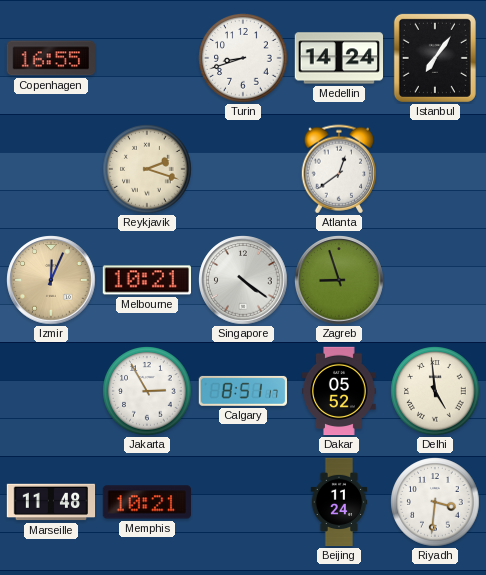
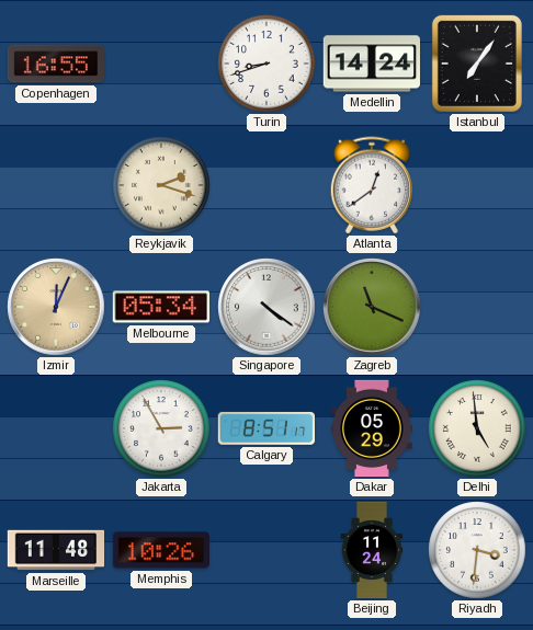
Melbourne: 10:21 -> 05:34
Zagreb: 8:57 -> 11:19
Dakar: 05:52 -> 05:29
Memphis: 10:21 -> 10:26
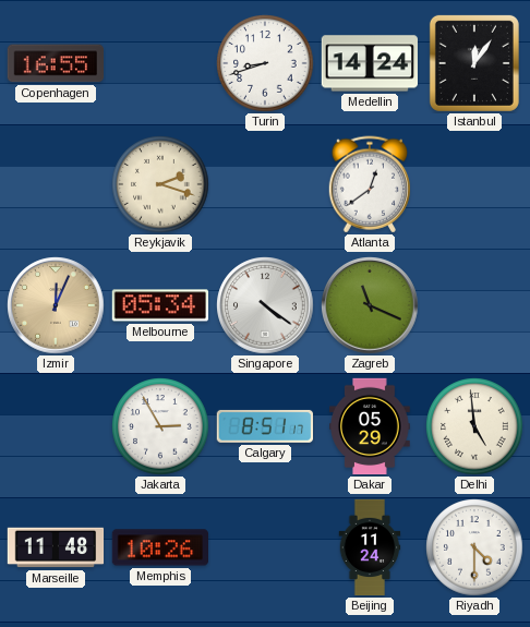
Istanbul: 7:06 -> 12:06
Riyadh: 3:31 -> 4:30
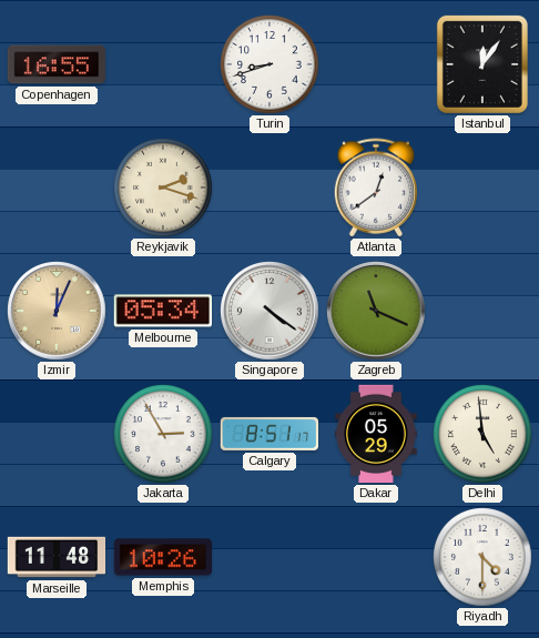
Medellin: 14:24 -> none
Beijing: 11:24 -> none
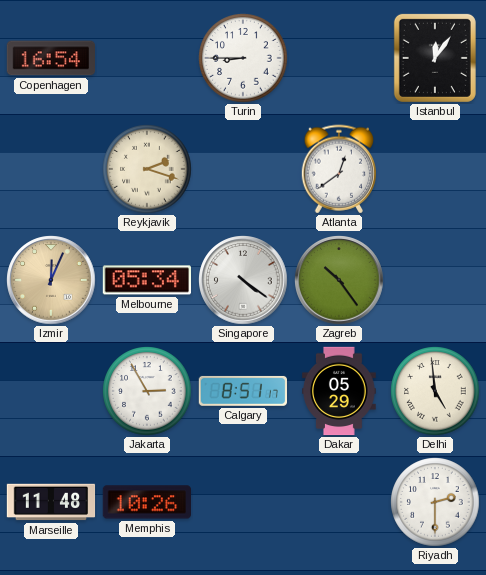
Copenhagen: 16:55 -> 16:54
Turin: 8:42 -> 8:45
Zagreb: 11:19 -> 10:24
Riyadh: 4:30 -> 2:30
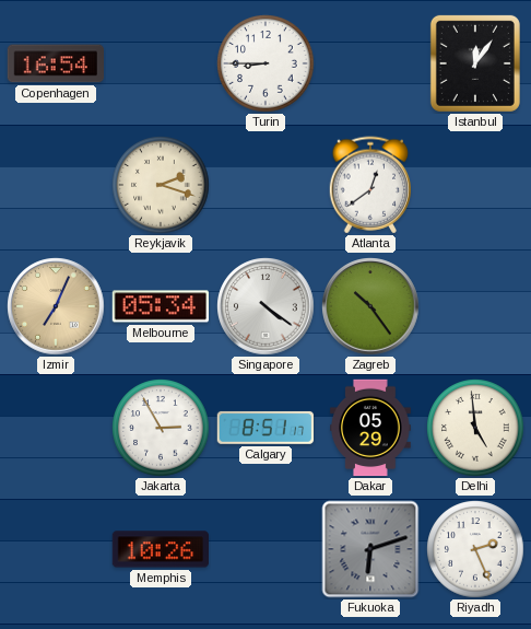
Izmir: 12:04 -> 7:04
Marseille: 11:48 -> none
Fukuoka: none -> 6:12
Riyadh: 2:30 -> 2:26
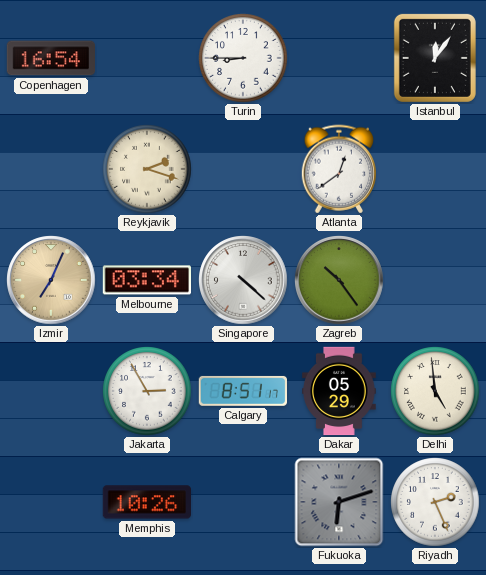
Melbourne: 05:34 -> 03:34
Singapore: 4:21 -> 4:22
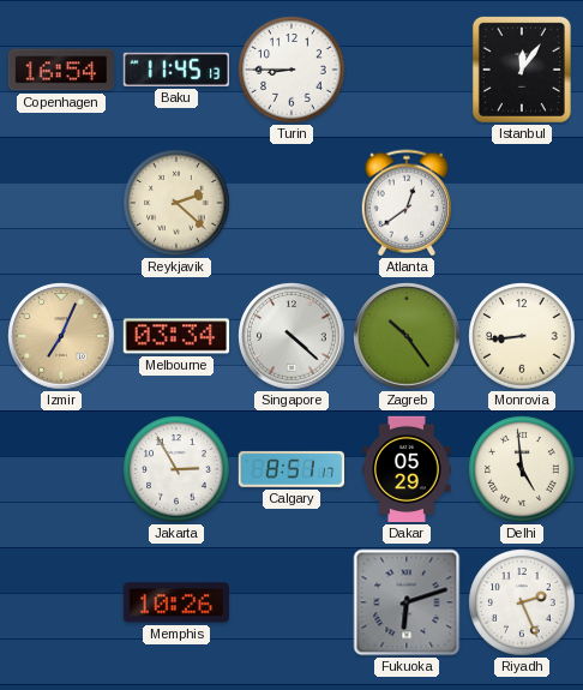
Baku: none -> 11:45
Reykjavik: 2:18 -> 2:22
Monrovia: none -> 8:44
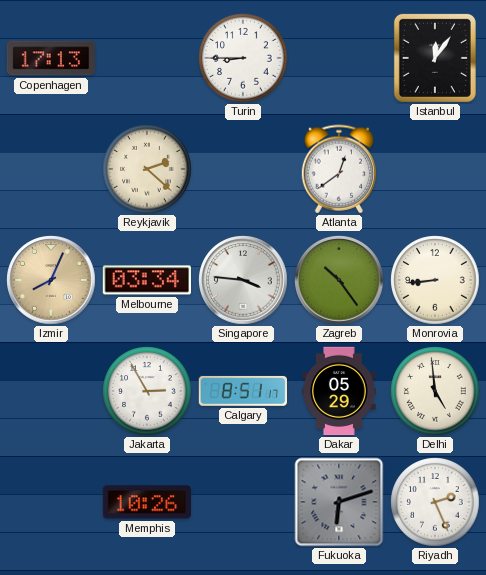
Copenhagen: 16:54 -> 17:13
Baku: 11:45 -> none
Izmir: 7:04 -> 8:04
Singapore: 4:22 -> 3:46
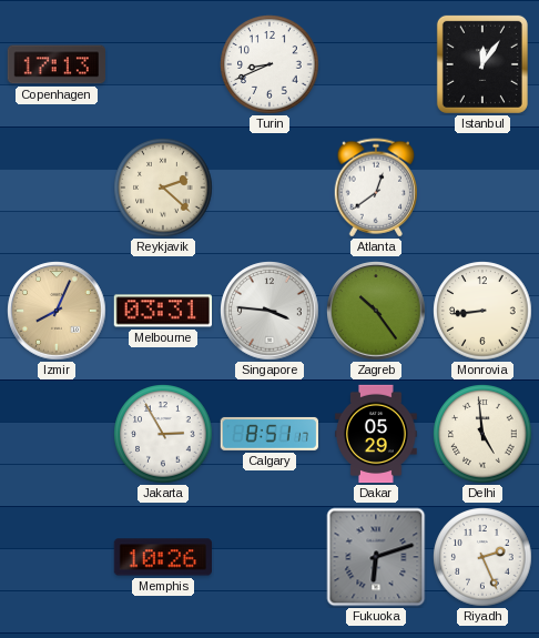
Turin: 8:45 -> 8:41
Melbourne: 03:34 -> 03:31
